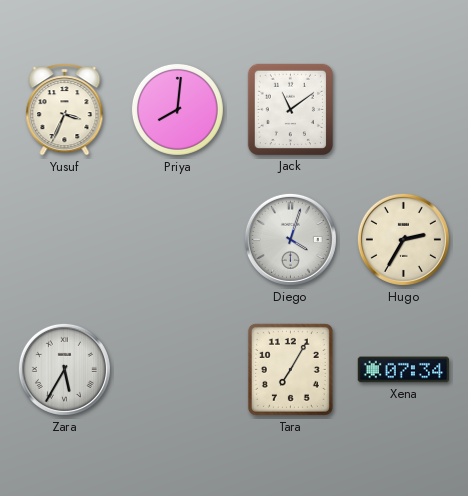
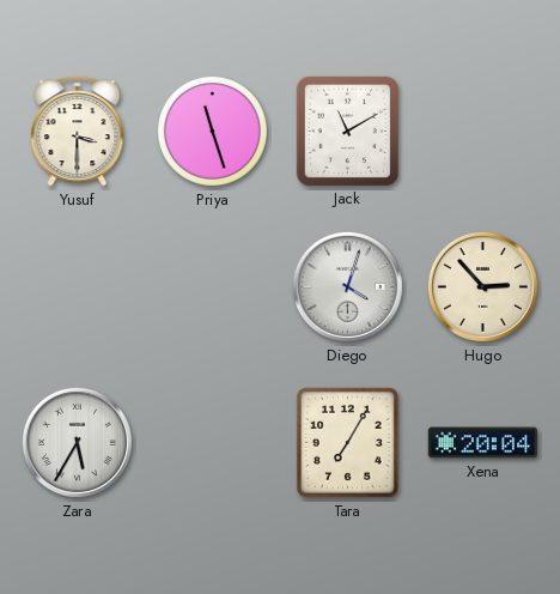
Yusuf: 3:34 -> 3:30
Priya: 8:01 -> 11:27
Jack: 11:09 -> 11:10
Hugo: 2:35 -> 2:53
Xena: 07:34 -> 20:04
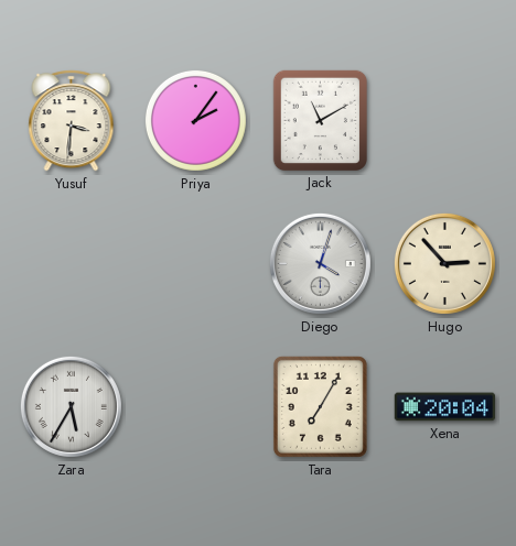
Yusuf: 3:30 -> 3:31
Priya: 11:27 -> 2:06
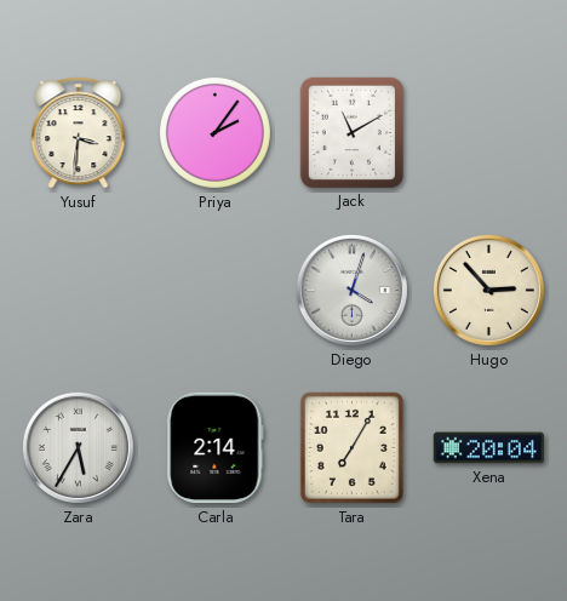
Carla: none -> 2:14
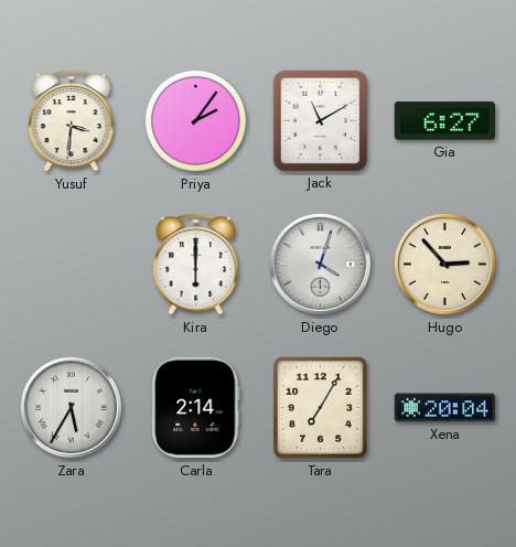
Gia: none -> 6:27
Kira: none -> 6:00
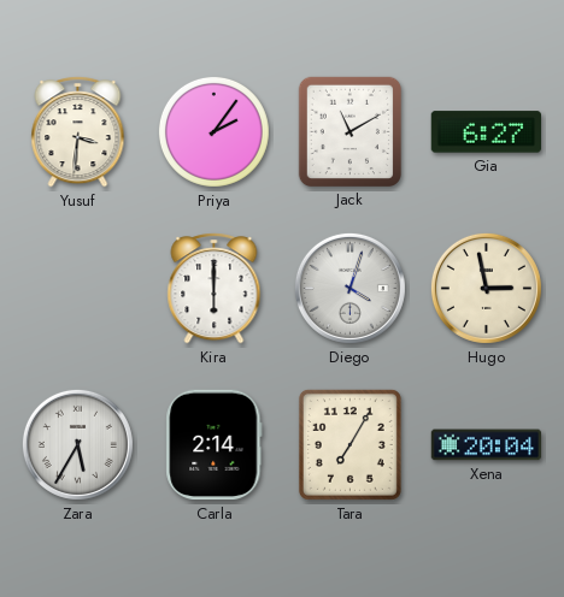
Hugo: 2:53 -> 2:58
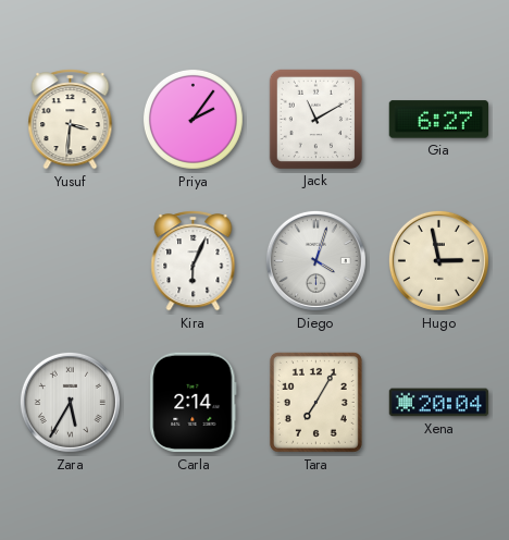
Kira: 6:00 -> 6:04
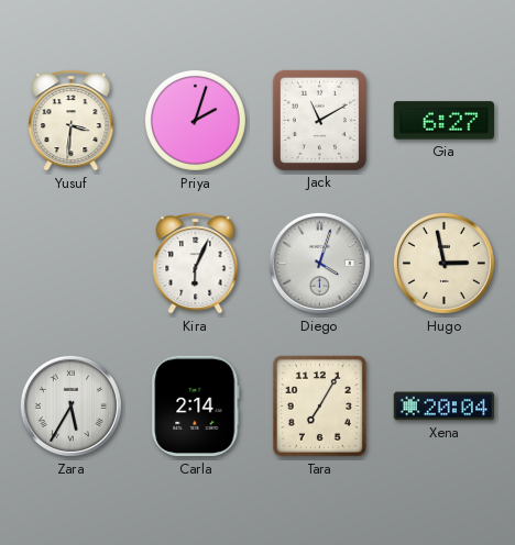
Priya: 2:06 -> 2:03
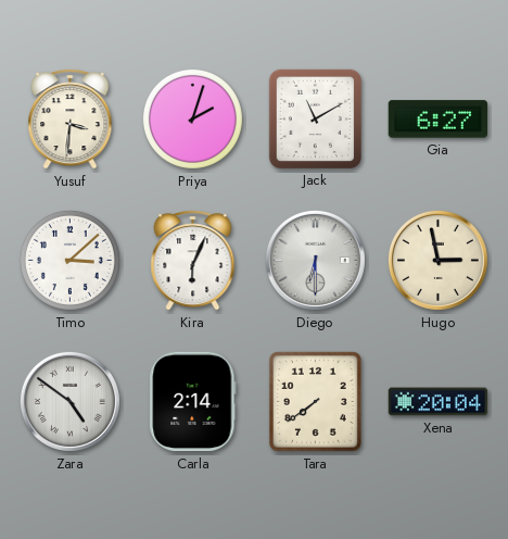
Timo: none -> 3:08
Diego: 4:03 -> 6:30
Zara: 5:35 -> 4:51
Tara: 7:05 -> 7:39
